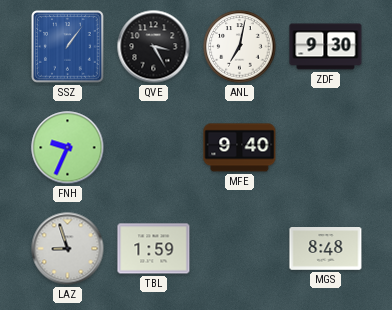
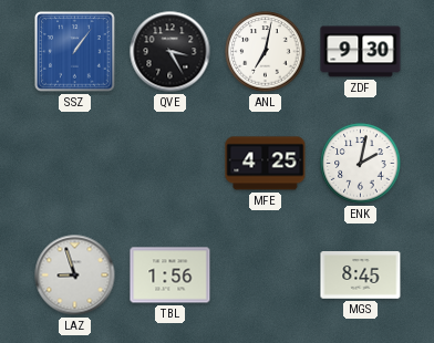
FNH: 9:34 -> none
MFE: 9:40 -> 4:25
ENK: none -> 2:02
TBL: 1:59 -> 1:56
MGS: 8:48 -> 8:45
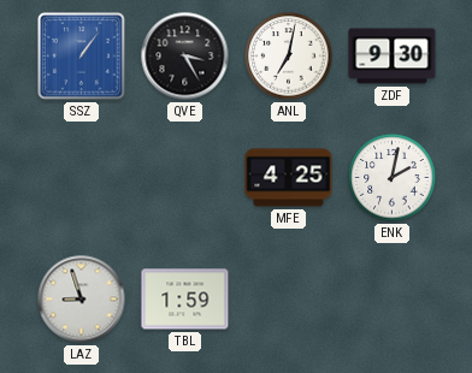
TBL: 1:56 -> 1:59
MGS: 8:45 -> none
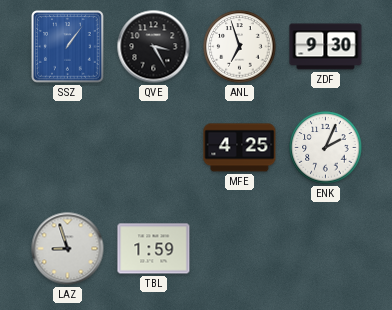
ANL: 7:02 -> 6:57
ENK: 2:02 -> 2:04
